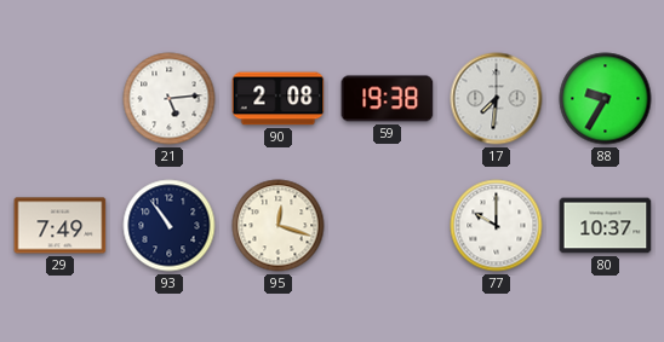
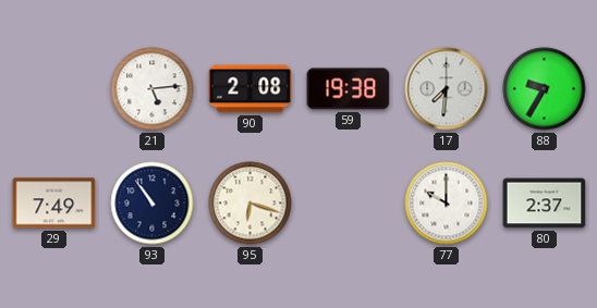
95: 12:18 -> 6:18
80: 10:37 -> 2:37
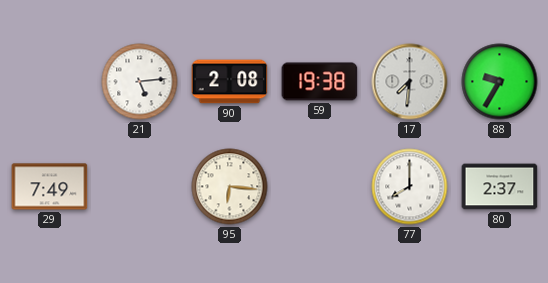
93: 10:54 -> none
95: 6:18 -> 6:16
77: 10:00 -> 8:00
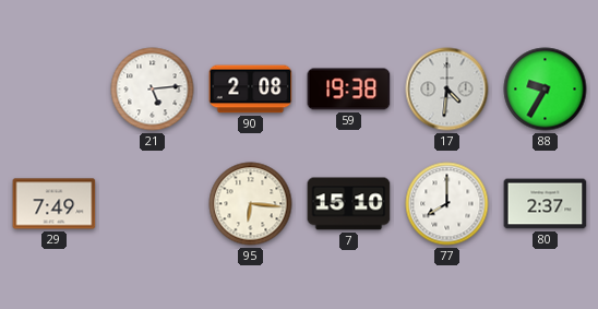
17: 7:31 -> 4:31
7: none -> 15:10
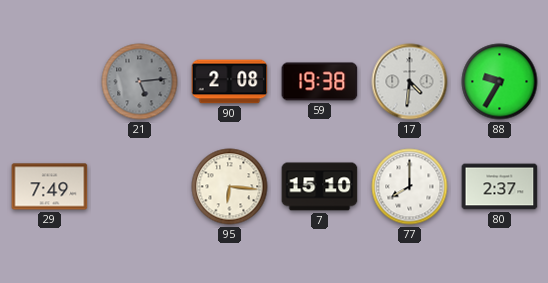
21 dial: white -> grey
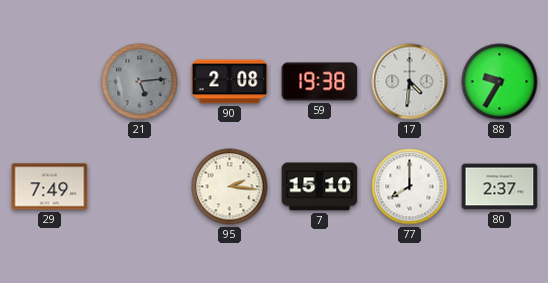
95: 6:16 -> 2:16
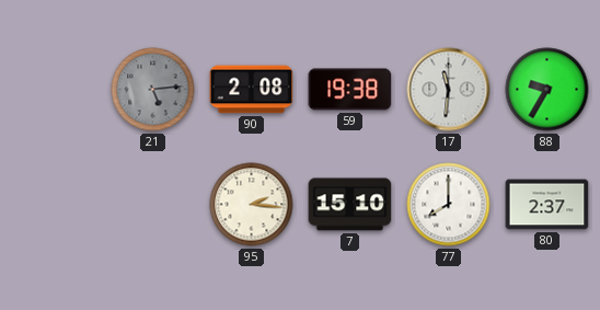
17: 4:31 -> 11:31
29: 7:49 -> none
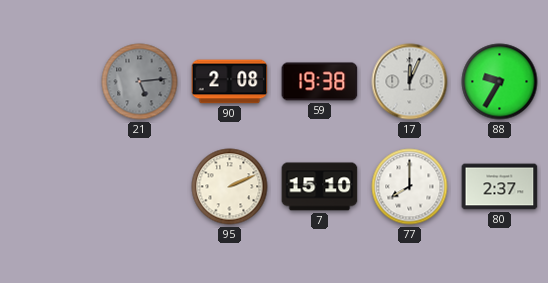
17: 11:31 -> 12:04
95: 2:16 -> 2:11
